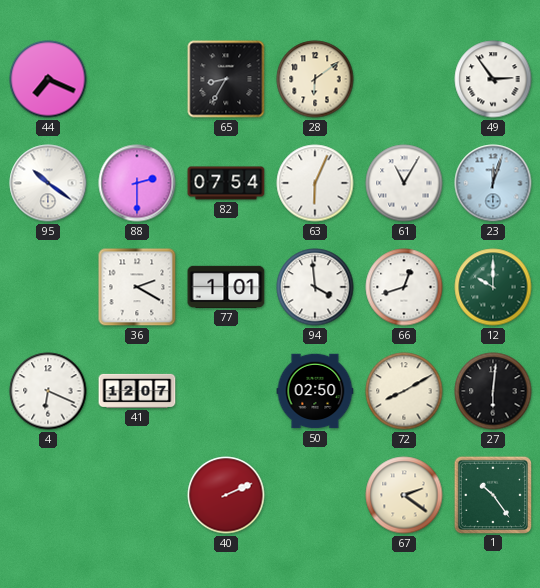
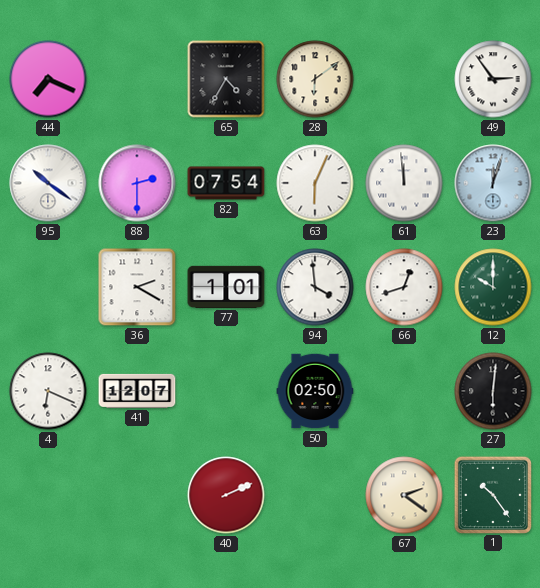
65: 8:35 -> 4:35
61: 11:05 -> 11:59
72: 8:10 -> none
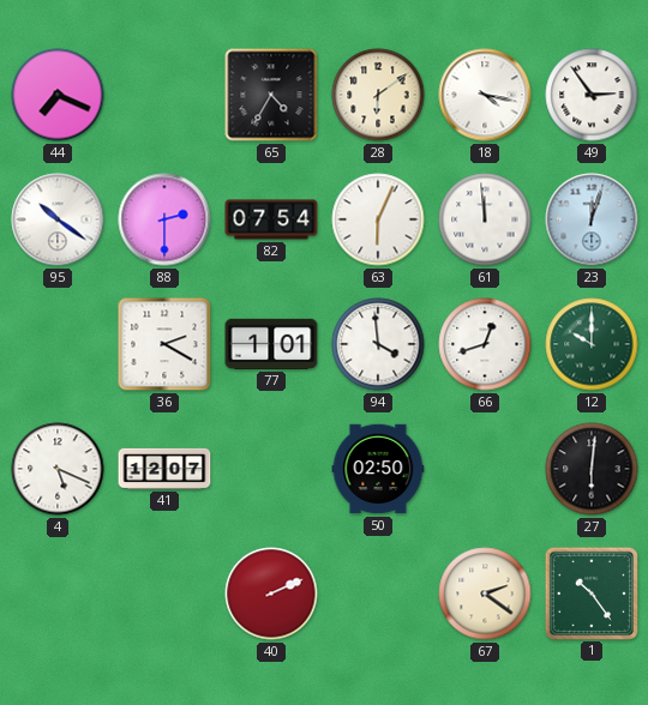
18: none -> 4:17
4: 6:19 -> 5:19
